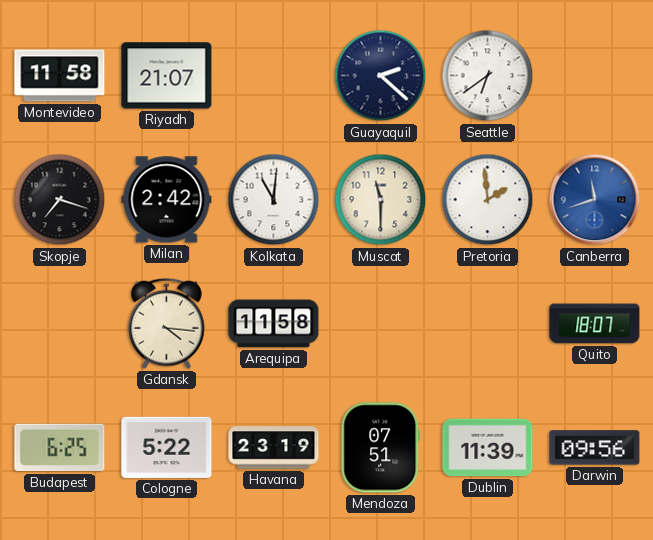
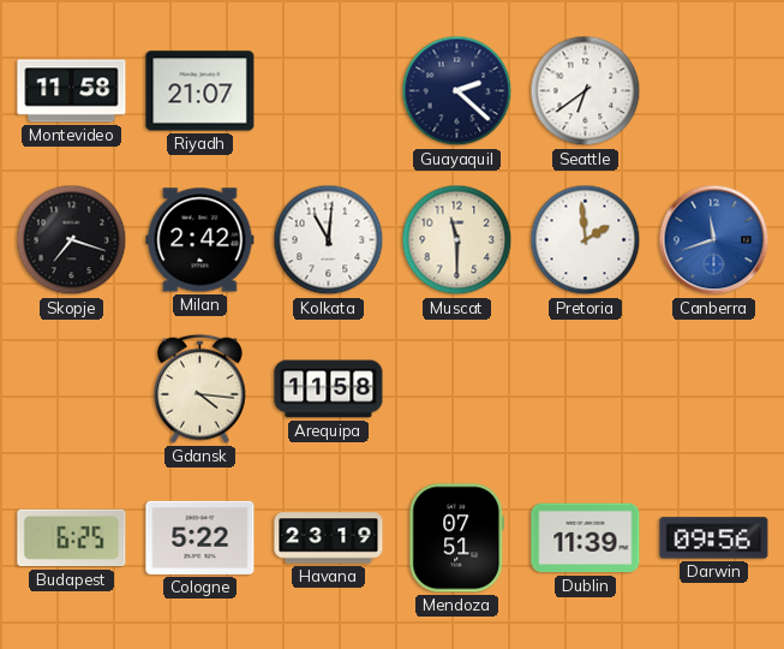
Quito: 18:07 -> none
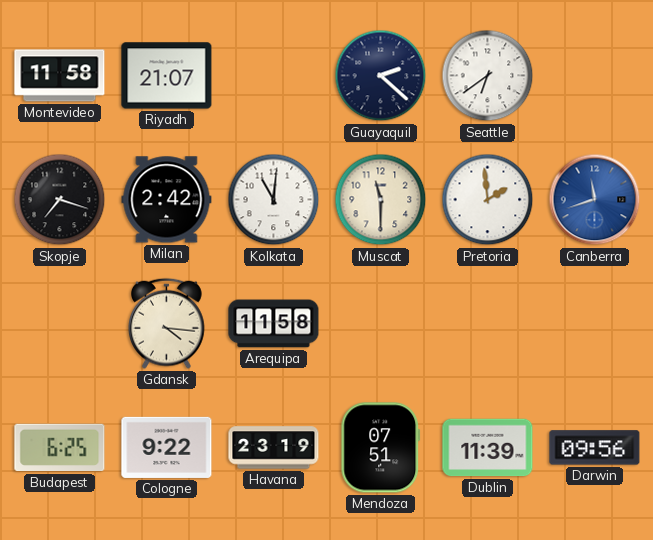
Cologne: 5:22 -> 9:22
